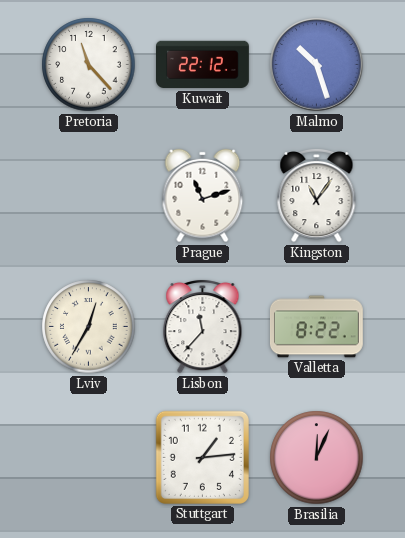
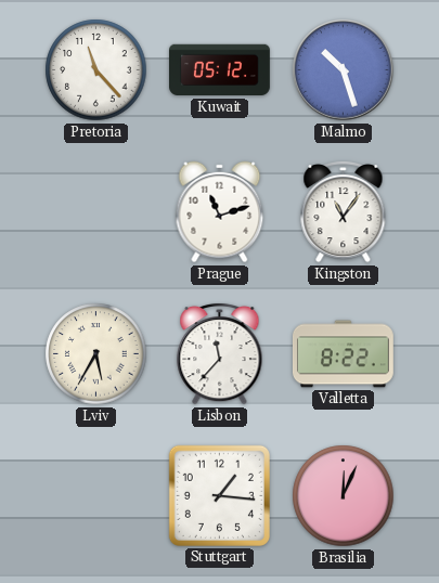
Kuwait: 22:12 -> 05:12
Lviv: 12:35 -> 5:35
Stuttgart: 1:14 -> 1:16
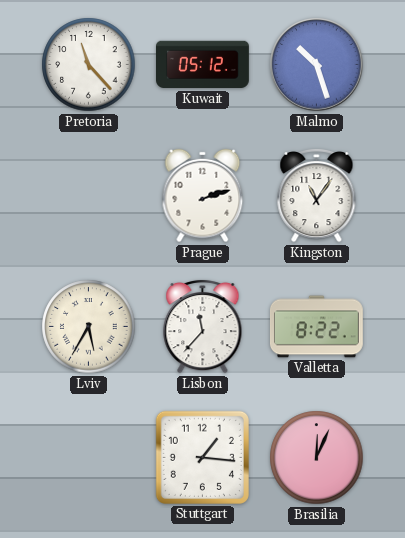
Prague: 11:12 -> 2:12
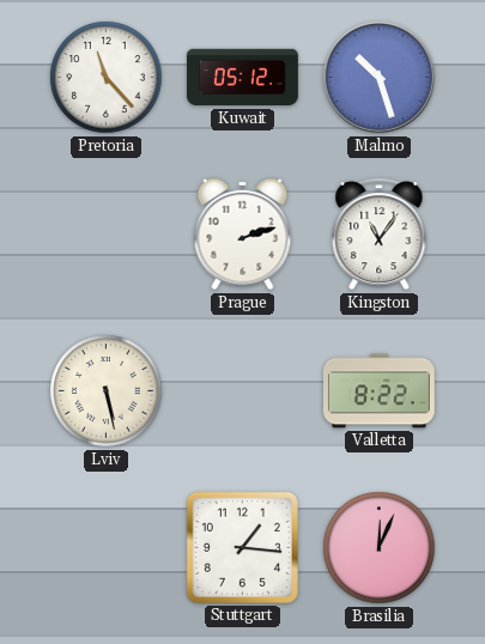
Lviv: 5:35 -> 5:28
Lisbon: 11:37 -> none
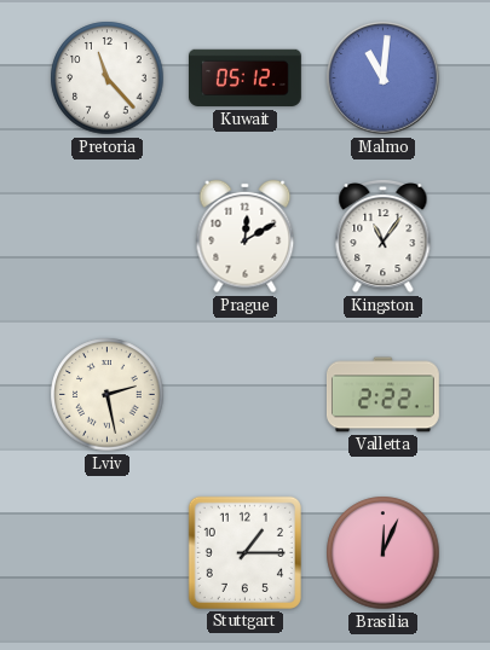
Malmo: 10:27 -> 11:01
Prague: 2:12 -> 12:10
Lviv: 5:28 -> 2:28
Valletta: 8:22 -> 2:22
Stuttgart: 1:16 -> 1:15
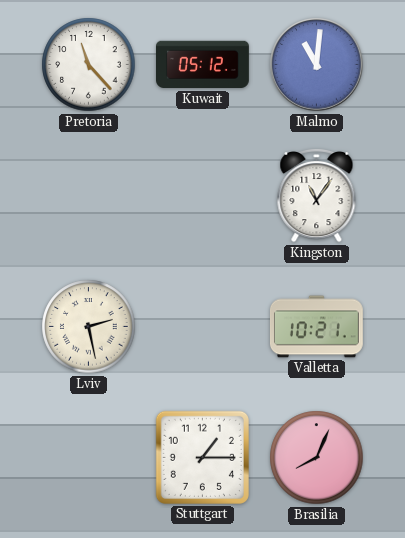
Prague: 12:10 -> none
Valletta: 2:22 -> 10:21
Brasilia: 12:04 -> 8:04
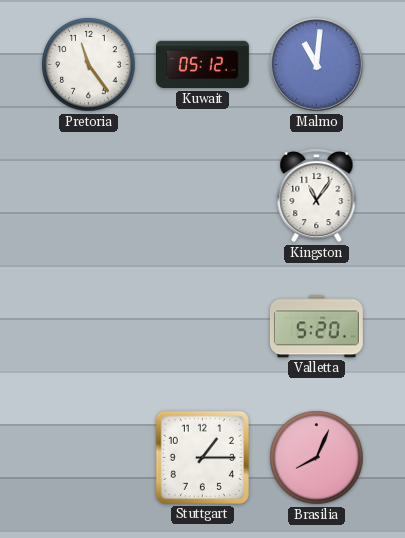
Pretoria: 11:23 -> 11:24
Lviv: 2:28 -> none
Valletta: 10:21 -> 5:20
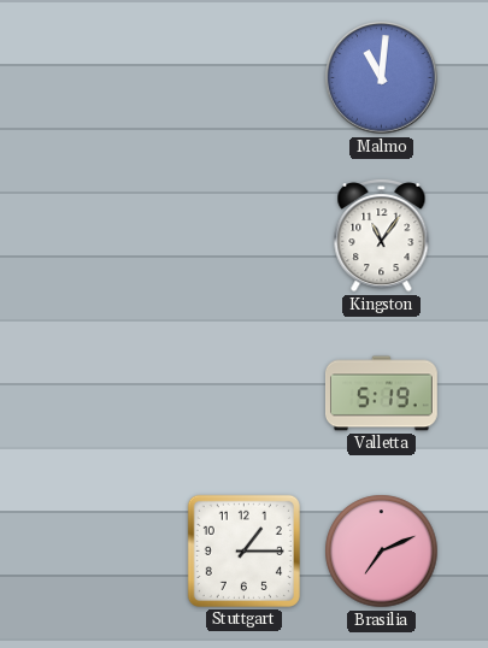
Pretoria: 11:24 -> none
Kuwait: 05:12 -> none
Valletta: 5:20 -> 5:19
Brasilia: 8:04 -> 7:11
